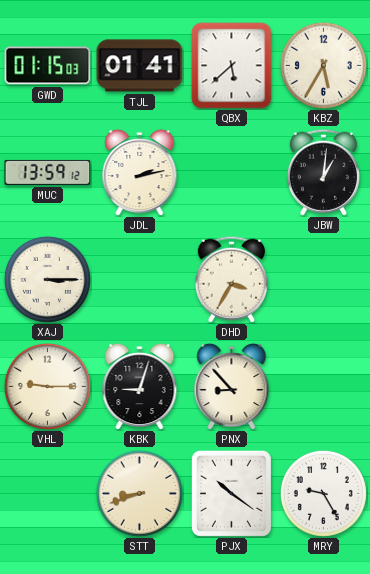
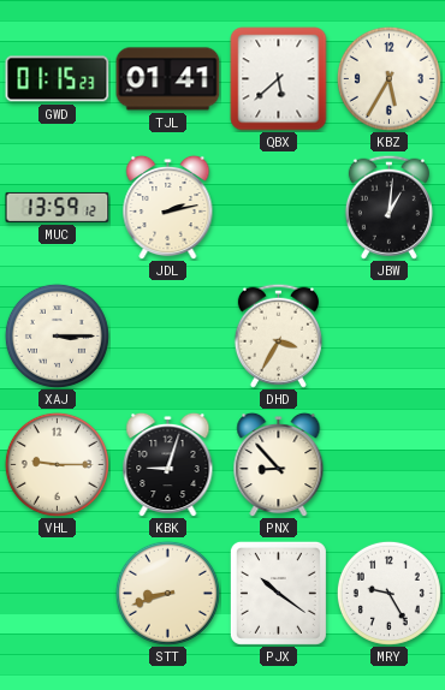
GWD: 01:15:03 -> 01:15:23
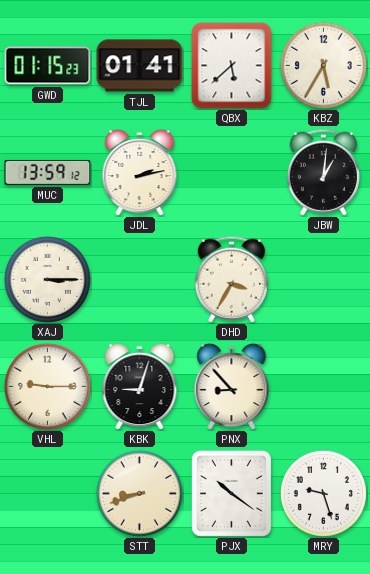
MRY: 9:25 -> 9:27
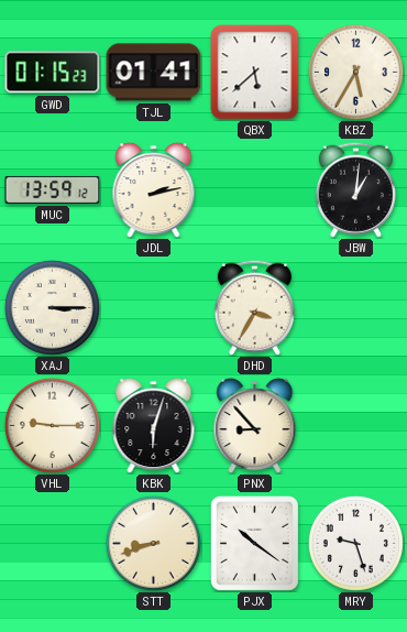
KBK: 9:03 -> 6:03
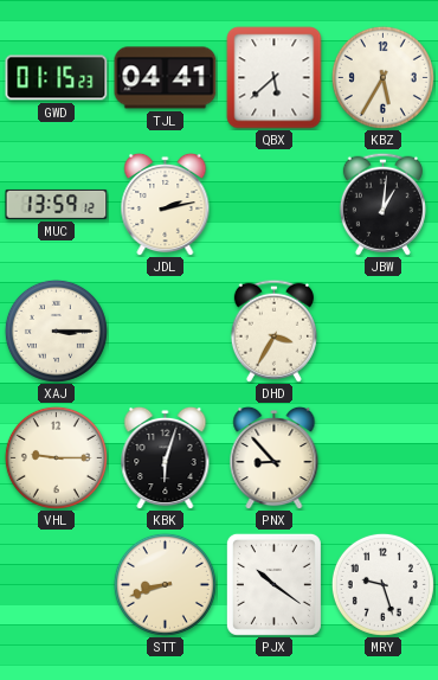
TJL: 01:41 -> 04:41
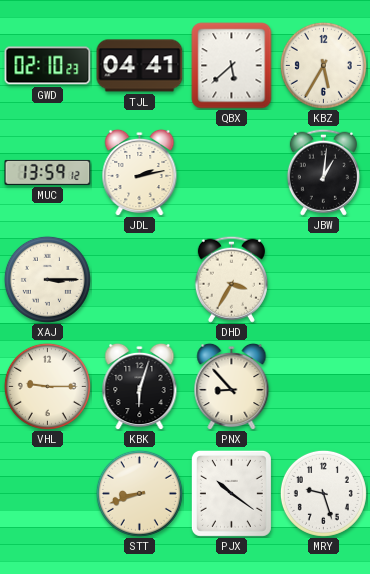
GWD: 01:15 -> 02:10
